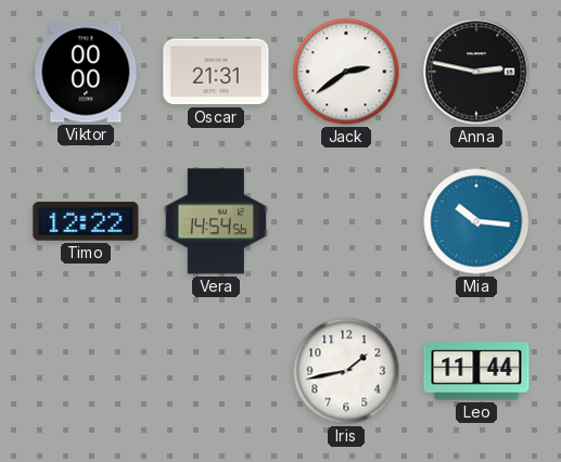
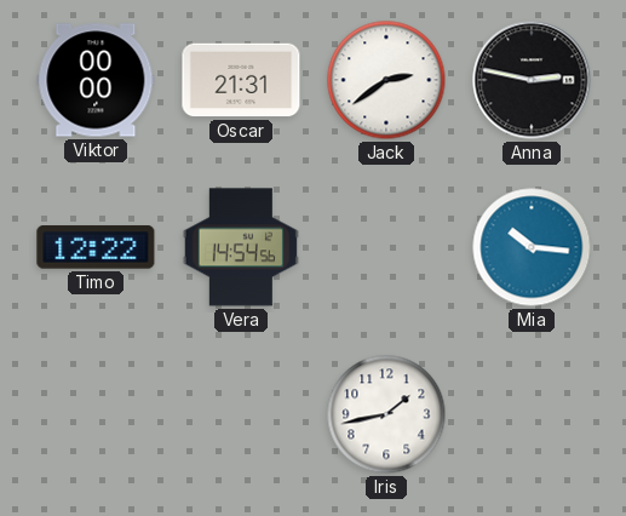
Leo: 11:44 -> none
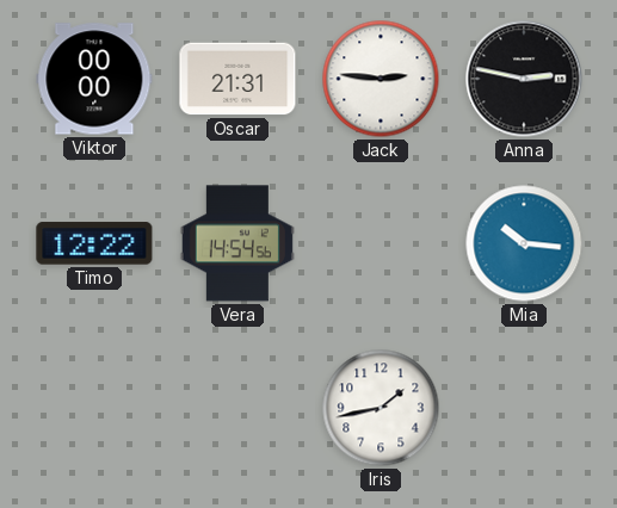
Jack: 2:39 -> 2:46
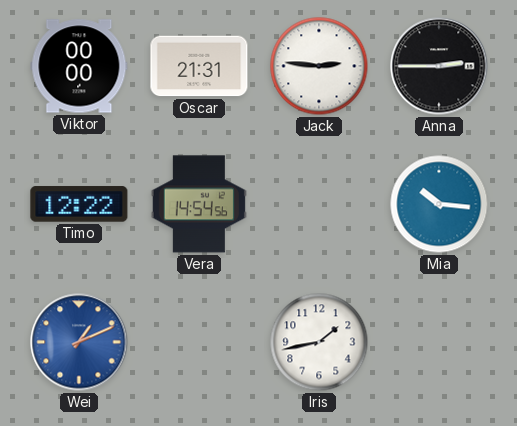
Anna: 2:47 -> 2:45
Wei: none -> 1:11
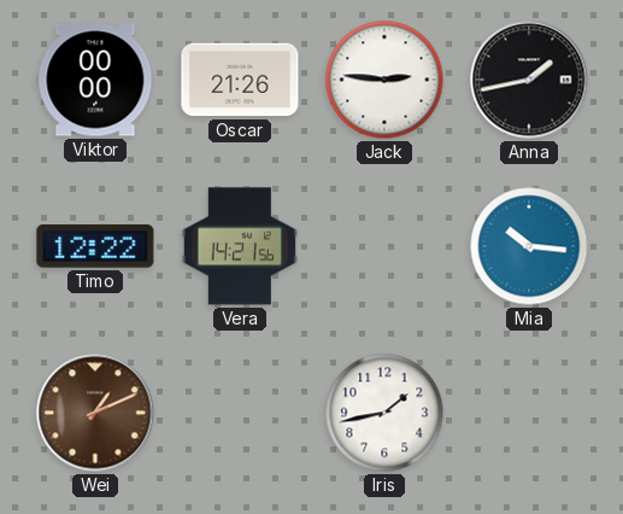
Oscar: 21:31 -> 21:26
Anna: 2:45 -> 1:43
Vera: 14:54 -> 14:21
Wei dial: blue -> brown
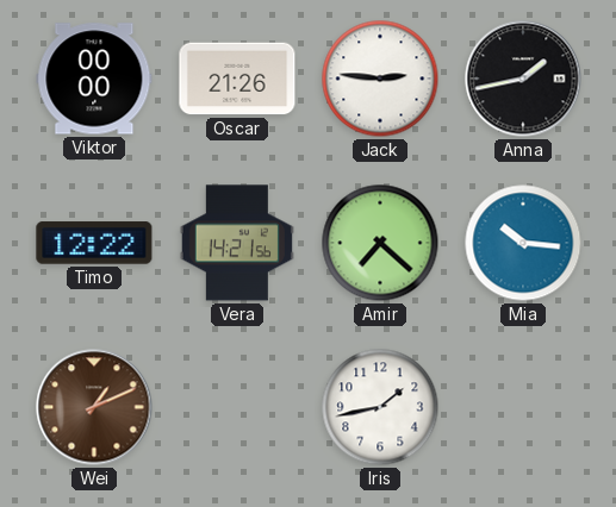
Amir: none -> 7:22
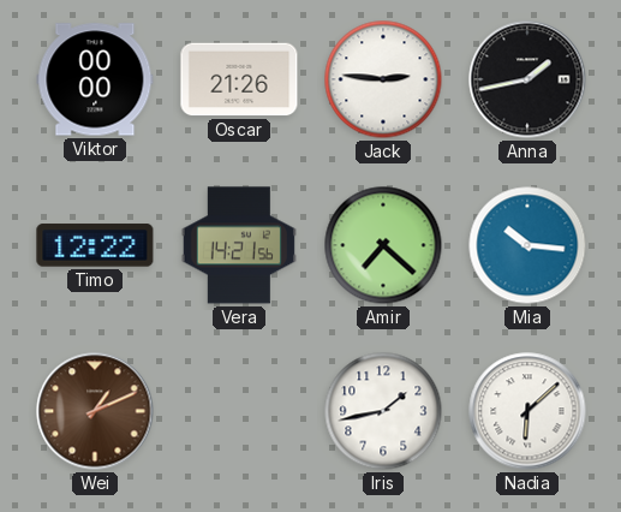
Nadia: none -> 6:08
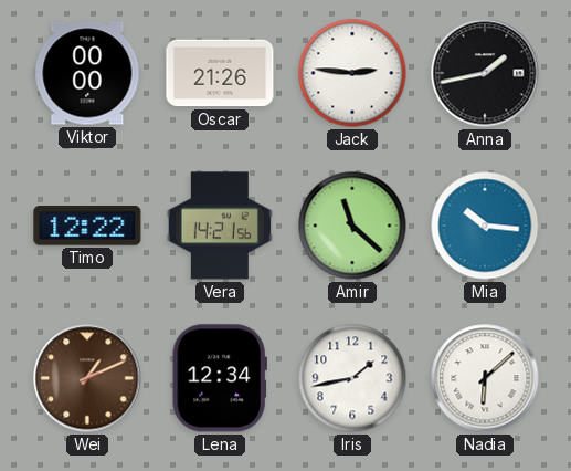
Amir: 7:22 -> 11:22
Lena: none -> 12:34
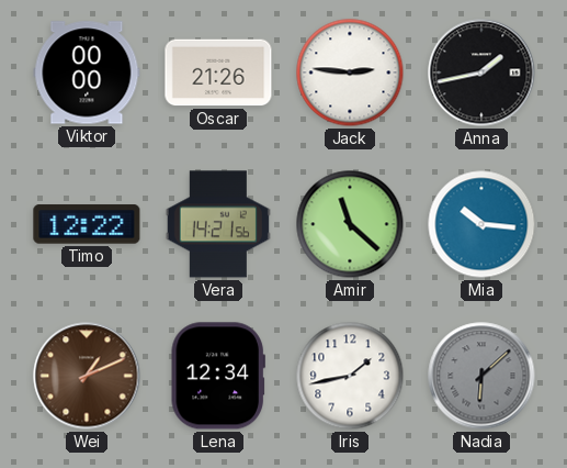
Nadia dial: white -> grey
